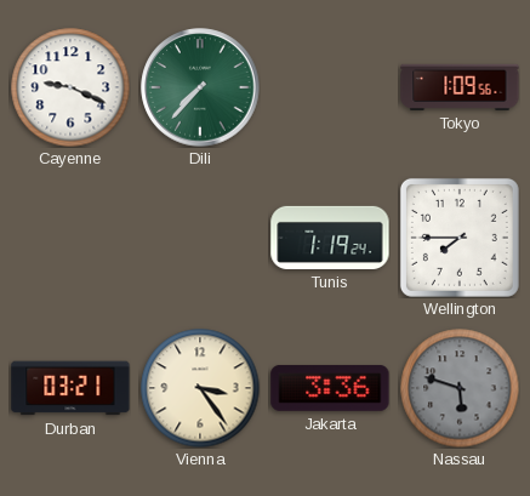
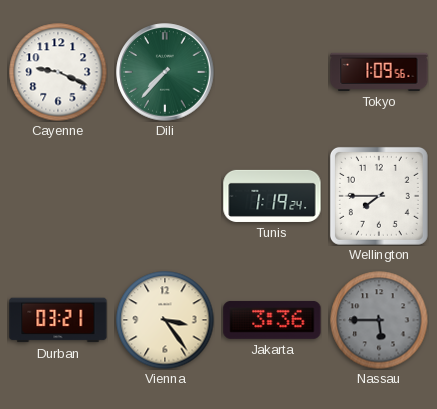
Nassau: 5:48 -> 5:45
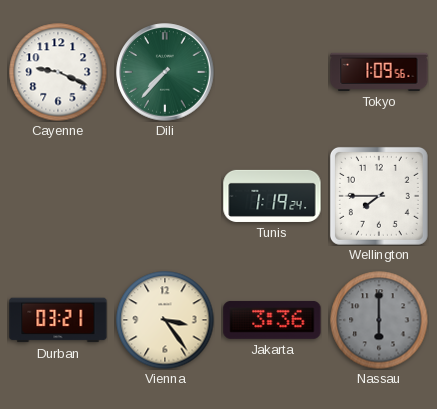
Nassau: 5:45 -> 6:00
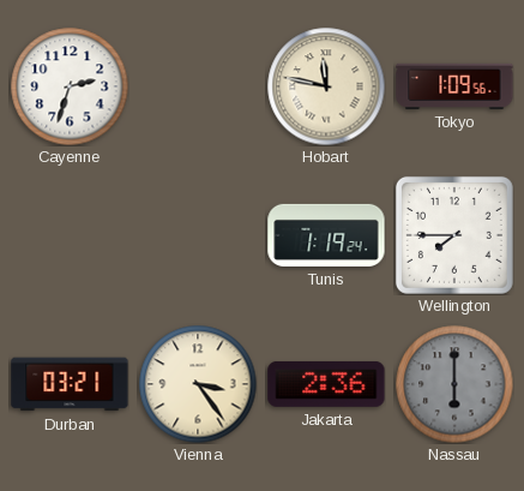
Cayenne: 9:19 -> 2:33
Dili: 7:37 -> none
Hobart: none -> 11:47
Jakarta: 3:36 -> 2:36
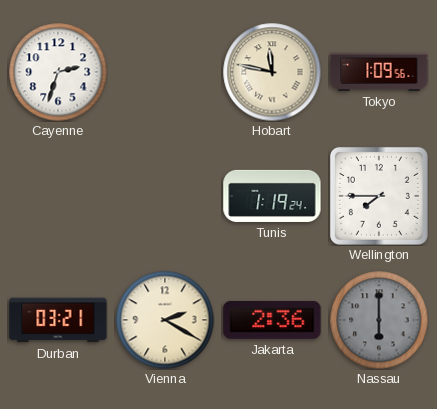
Vienna: 3:24 -> 2:20
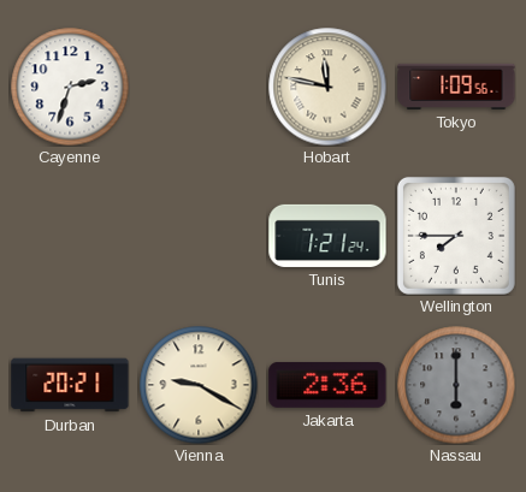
Tunis: 1:19 -> 1:21
Durban: 03:21 -> 20:21
Vienna: 2:20 -> 9:20
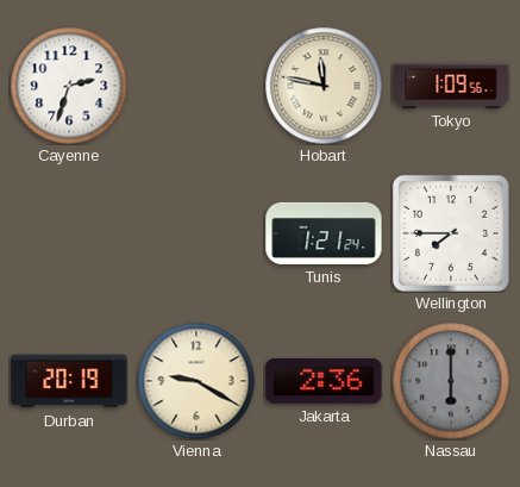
Durban: 20:21 -> 20:19
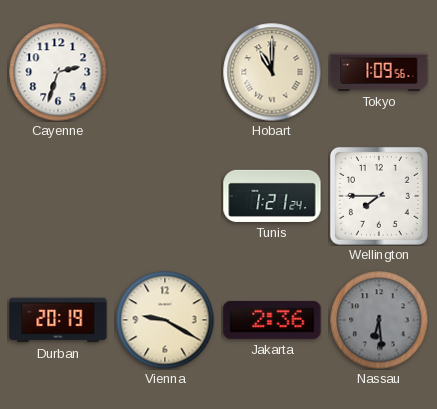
Hobart: 11:47 -> 11:00
Nassau: 6:00 -> 6:29
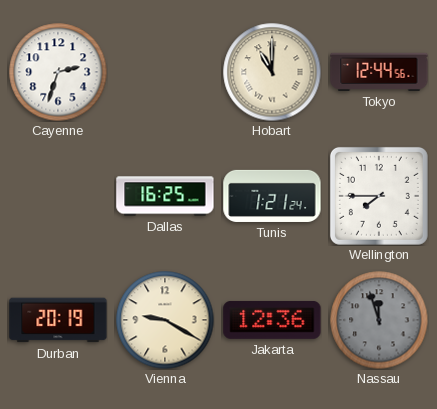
Tokyo: 1:09 -> 12:44
Dallas: none -> 16:25
Jakarta: 2:36 -> 12:36
Nassau: 6:29 -> 11:57
